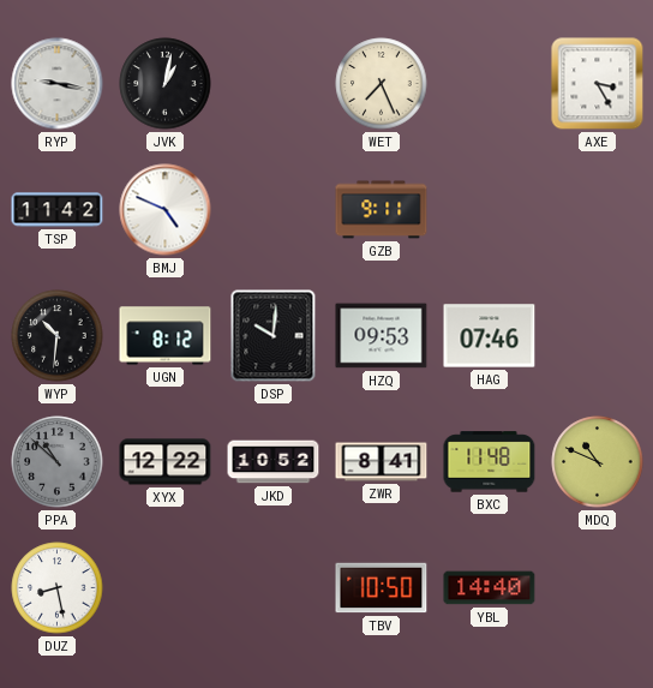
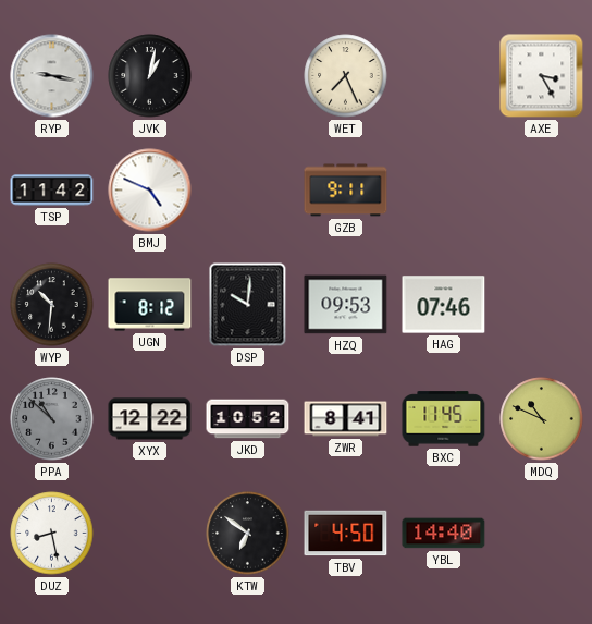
BXC: 11:48 -> 11:45
KTW: none -> 6:51
TBV: 10:50 -> 4:50
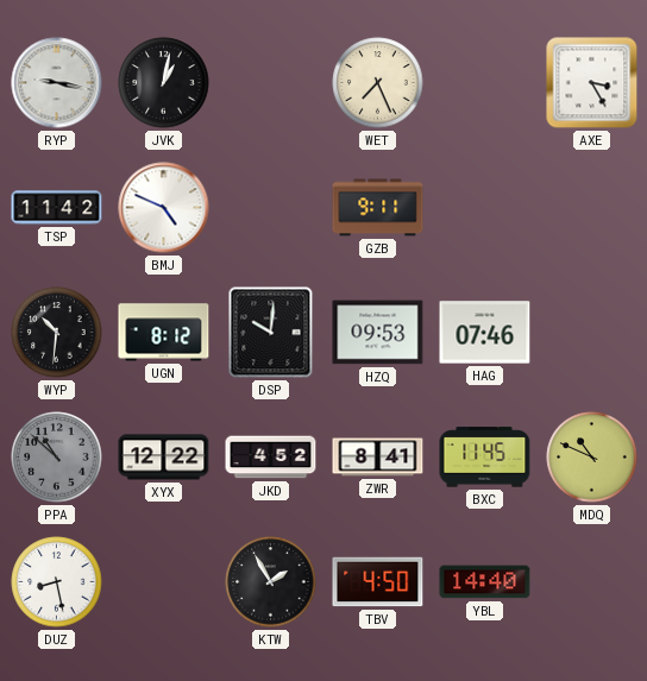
JKD: 10:52 -> 4:52
KTW: 6:51 -> 1:55
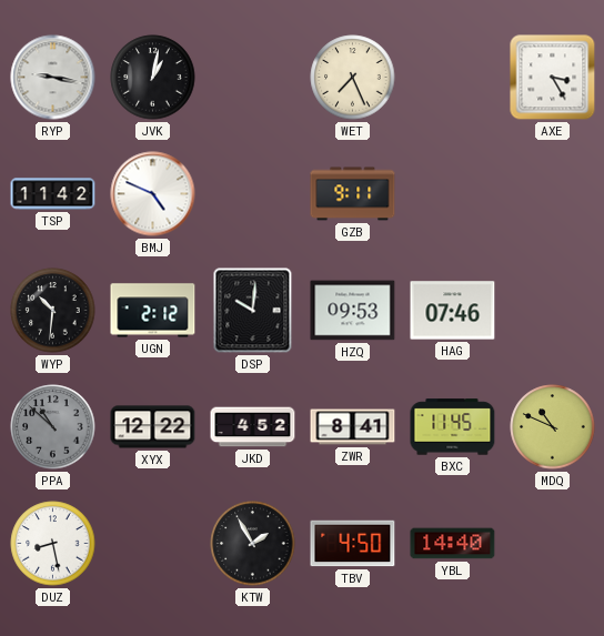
UGN: 8:12 -> 2:12
